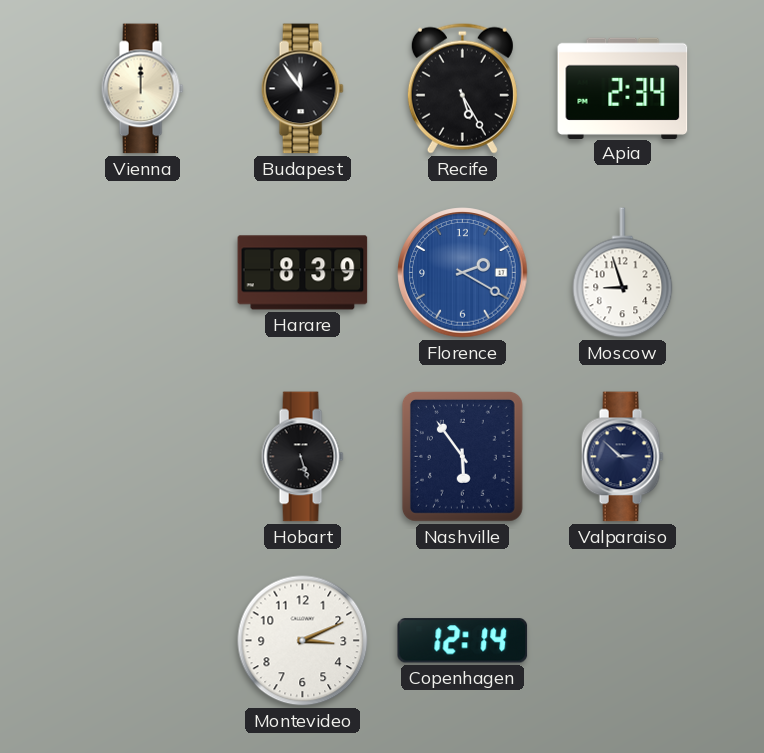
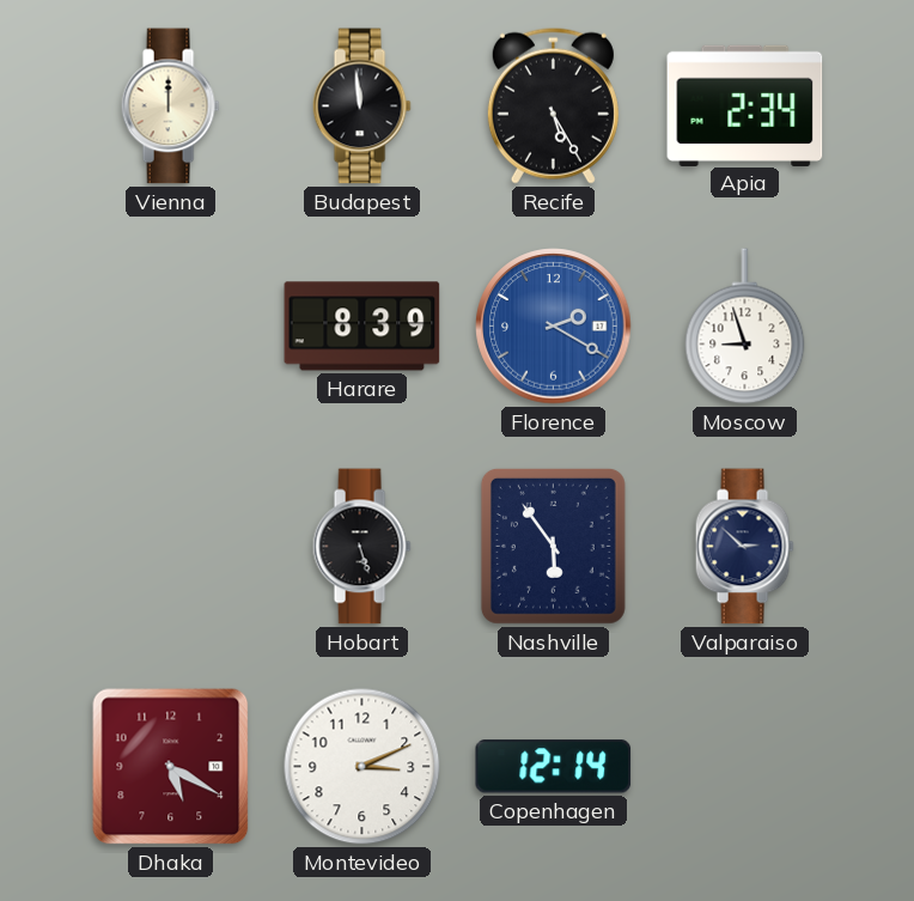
Budapest: 11:54 -> 11:59
Dhaka: none -> 5:20
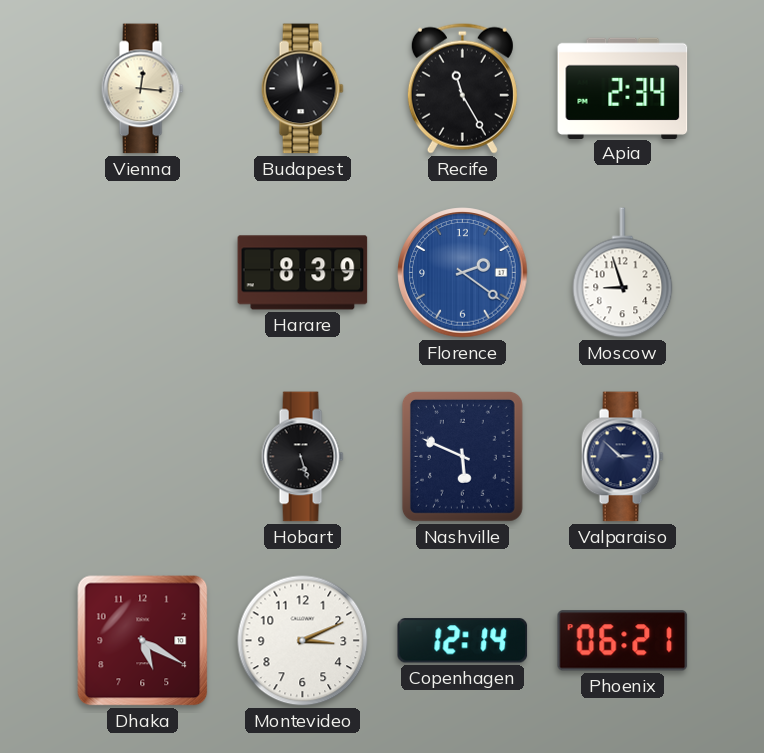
Vienna: 12:00 -> 12:16
Recife: 5:25 -> 11:25
Florence: 2:20 -> 2:21
Nashville: 5:54 -> 5:49
Phoenix: none -> 06:21
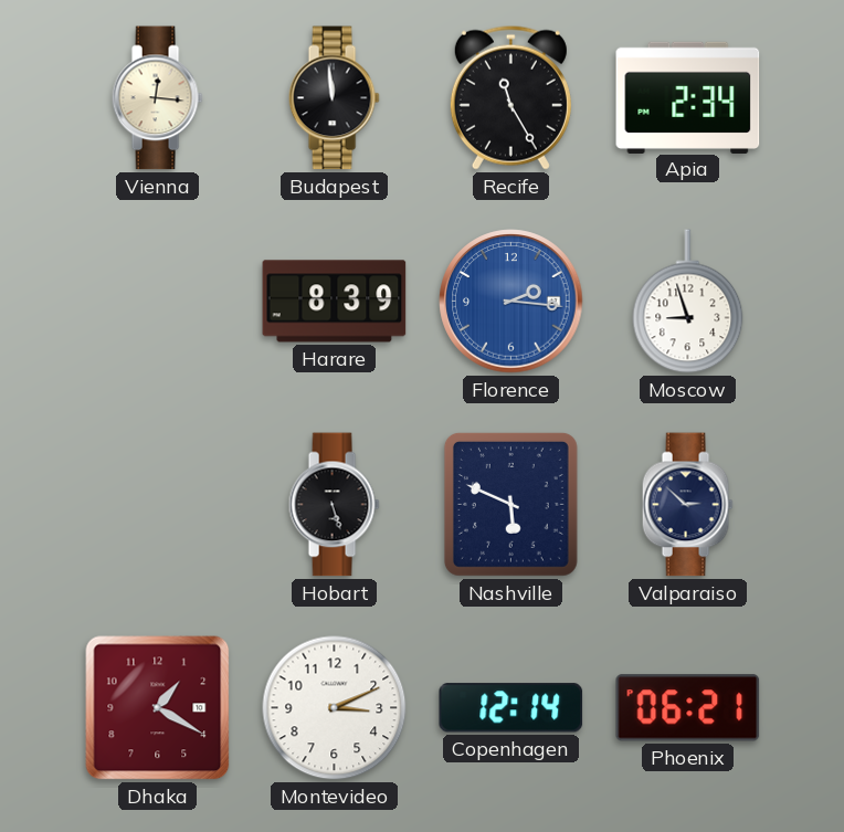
Florence: 2:21 -> 2:16
Dhaka: 5:20 -> 1:20
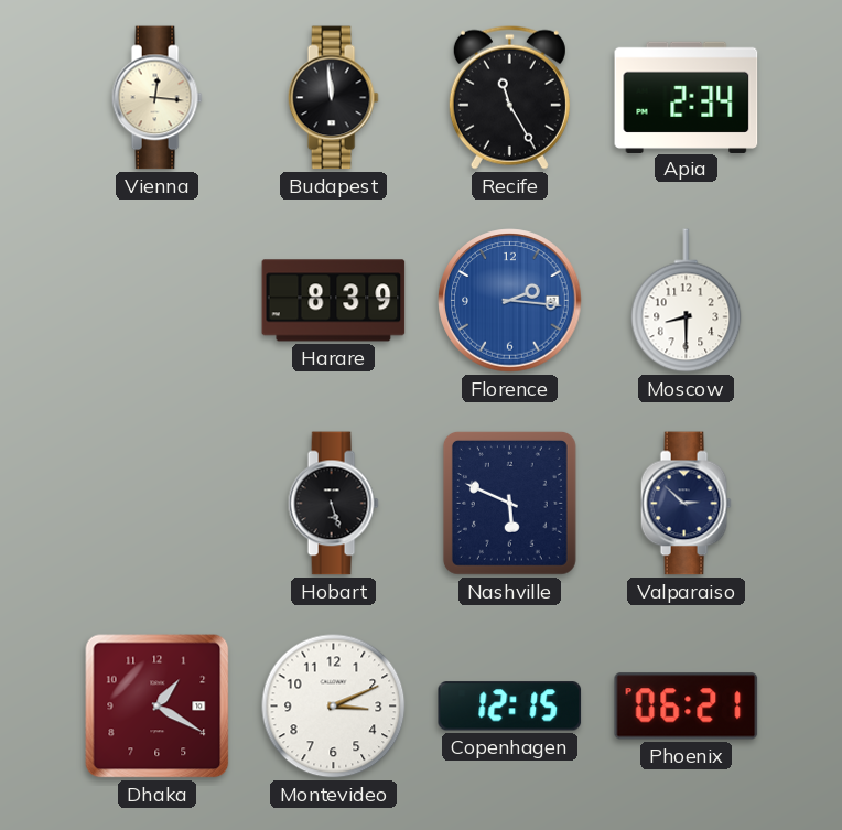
Moscow: 8:57 -> 8:30
Copenhagen: 12:14 -> 12:15
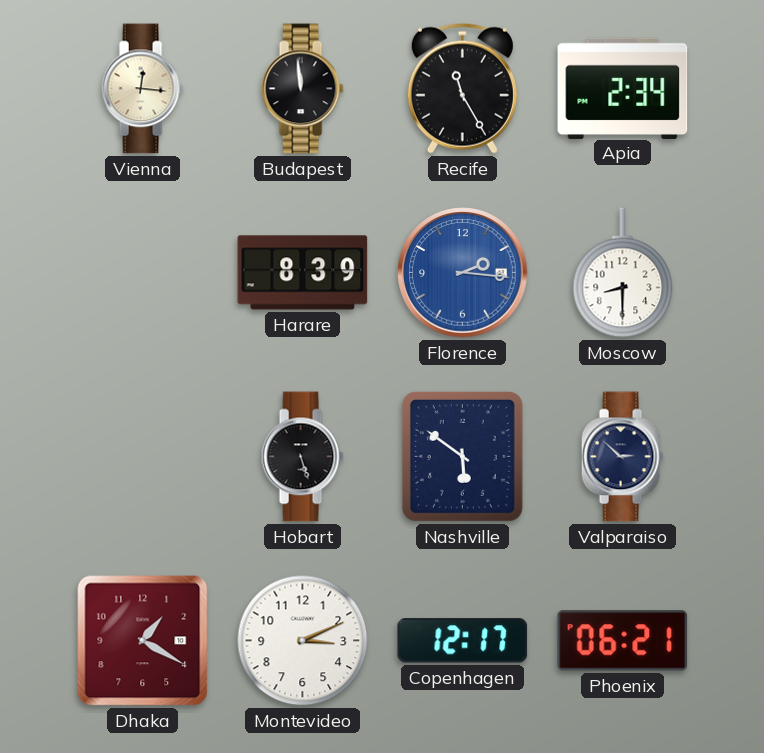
Nashville: 5:49 -> 5:51
Copenhagen: 12:15 -> 12:17
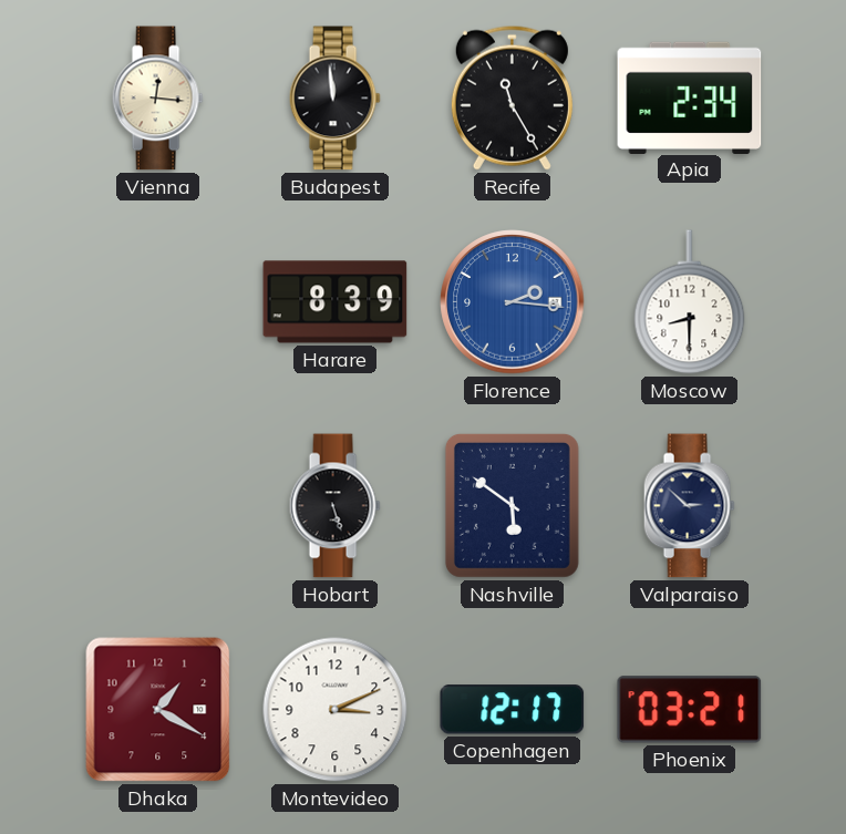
Phoenix: 06:21 -> 03:21
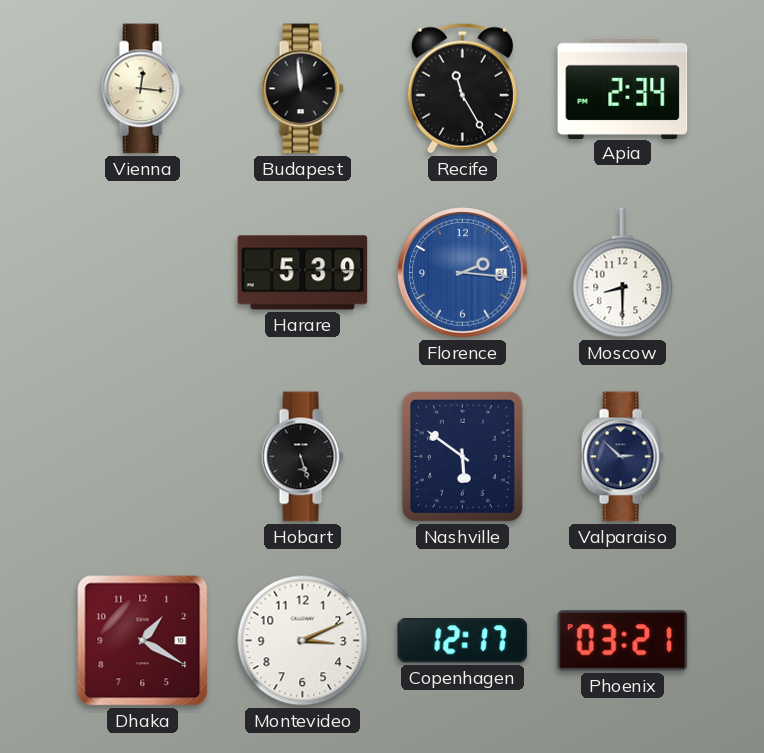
Harare: 8:39 -> 5:39
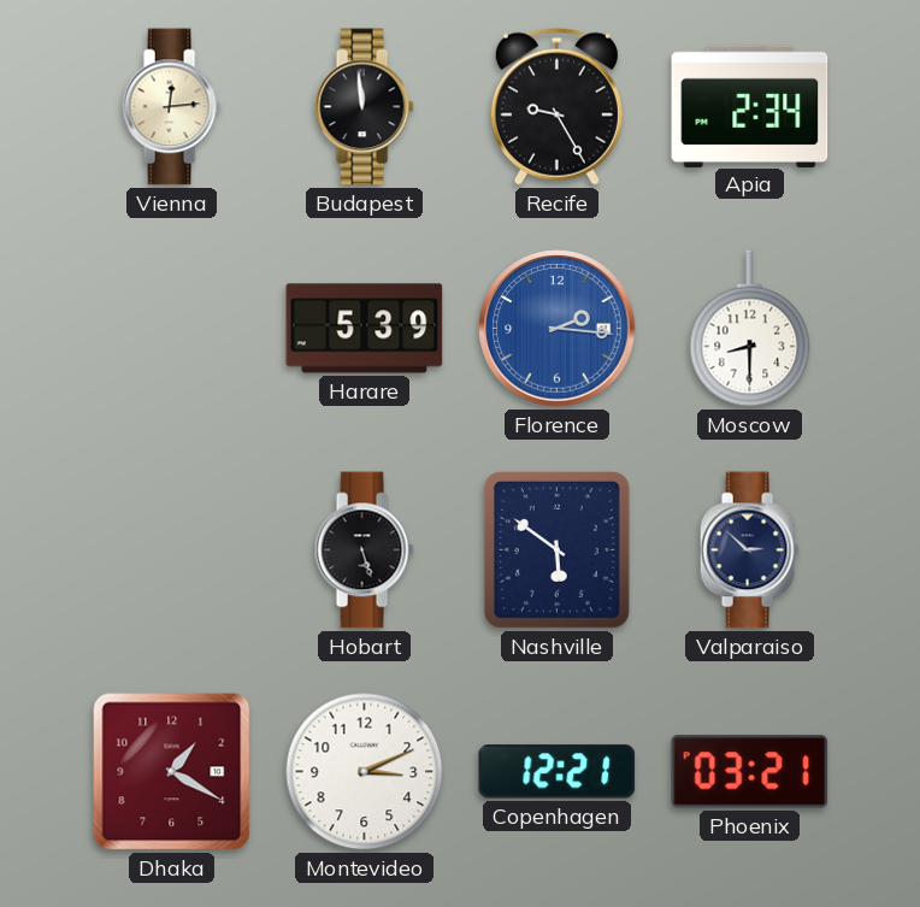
Vienna: 12:16 -> 12:14
Recife: 11:25 -> 9:25
Copenhagen: 12:17 -> 12:21
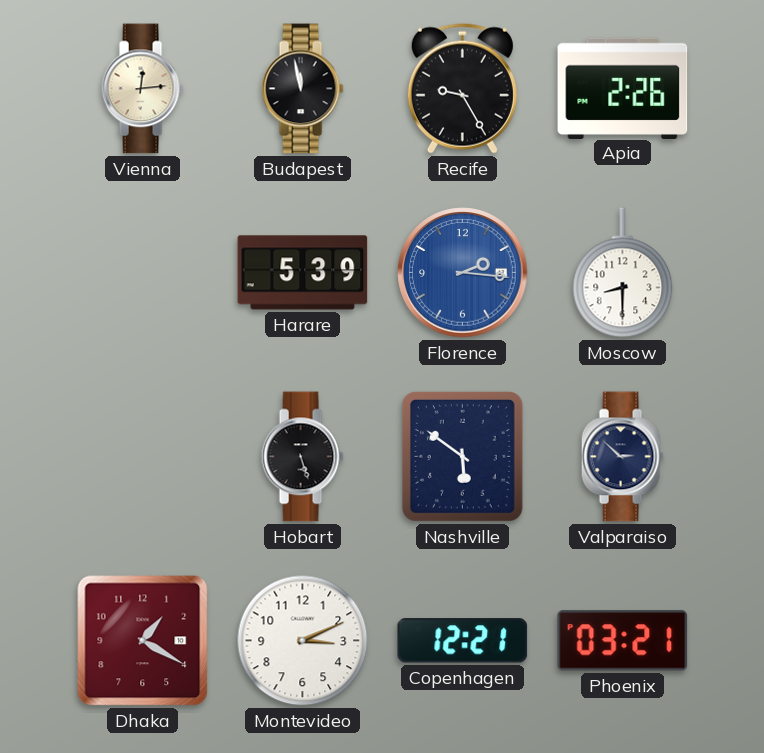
Budapest: 11:59 -> 11:58
Apia: 2:34 -> 2:26
